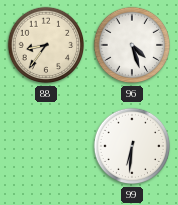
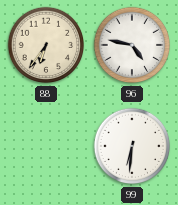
88: 8:36 -> 6:36
96: 4:27 -> 4:47
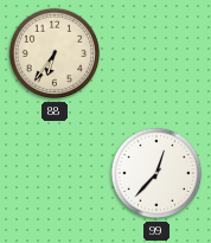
96: 4:47 -> none
99: 6:31 -> 12:37
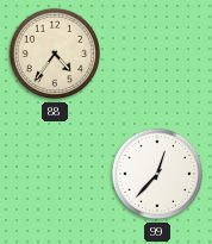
88: 6:36 -> 4:36
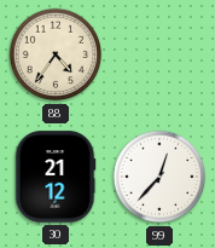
30: none -> 21:12
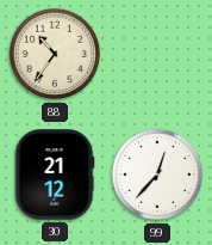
88: 4:36 -> 10:36
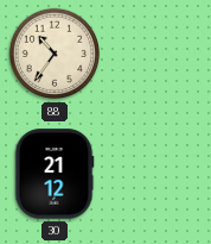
99: 12:37 -> none
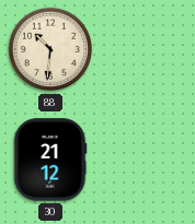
88: 10:36 -> 10:31
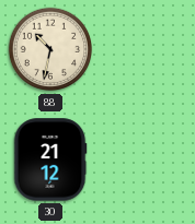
88: 10:31 -> 10:32
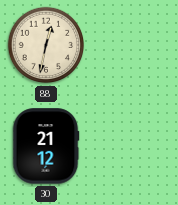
88: 10:32 -> 12:32
